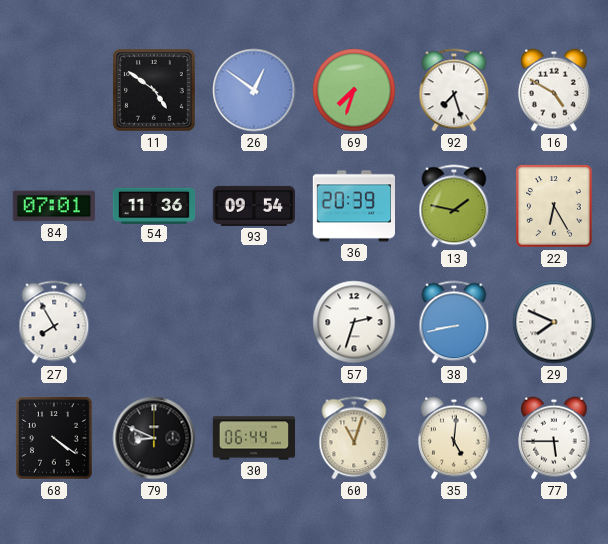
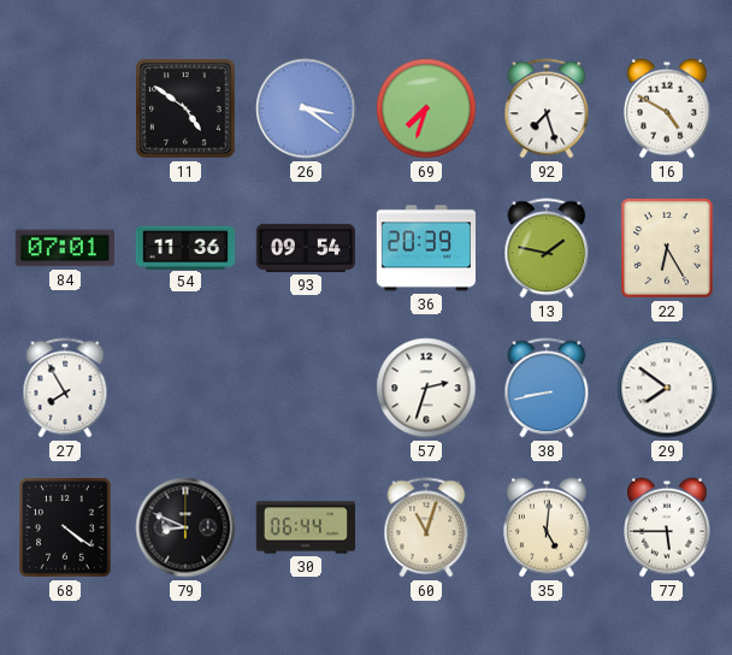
26: 12:51 -> 3:21
29: 7:49 -> 7:51
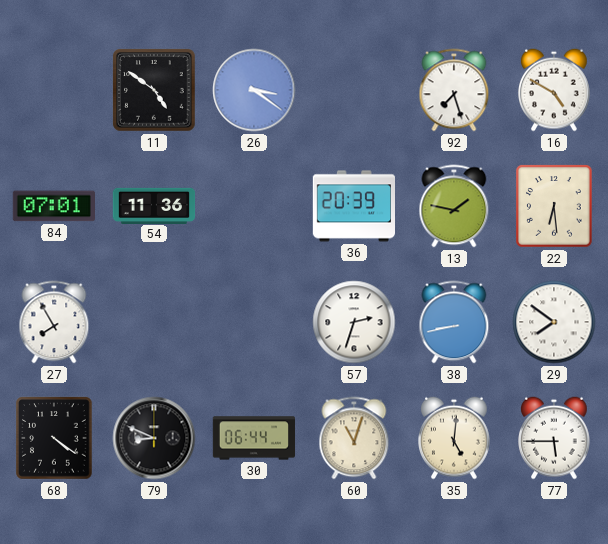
69: 7:33 -> none
93: 09:54 -> none
22: 6:25 -> 6:29
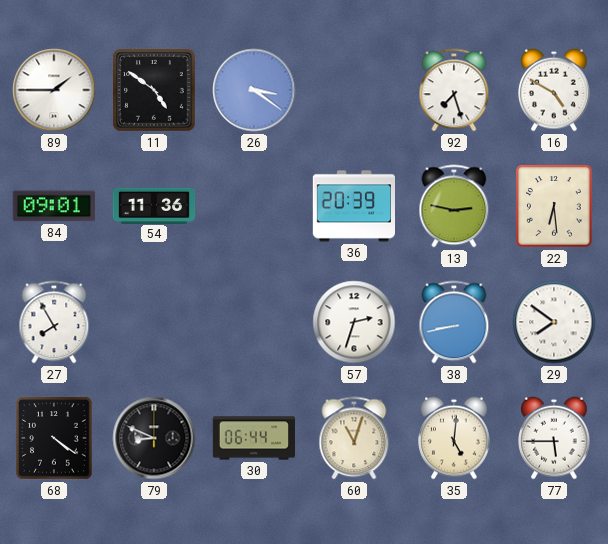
89: none -> 1:45
84: 07:01 -> 09:01
13: 1:47 -> 2:47
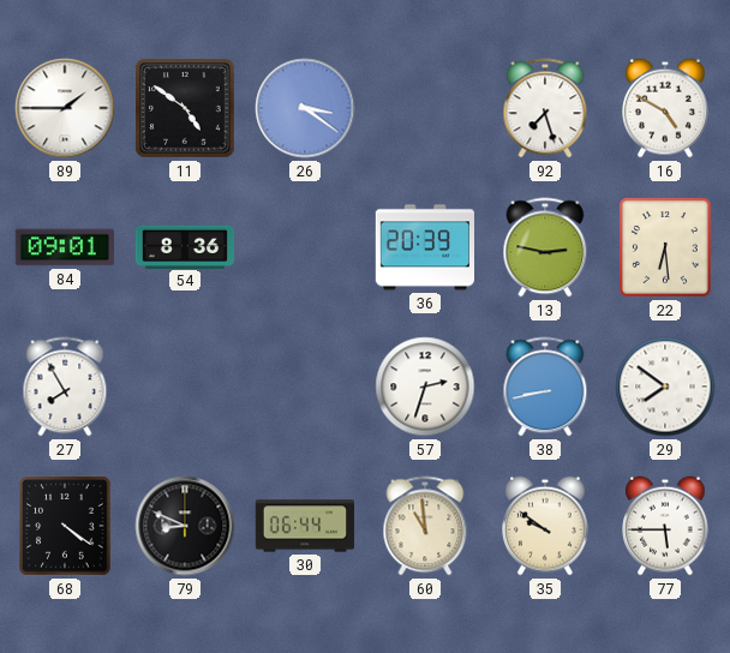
54: 11:36 -> 8:36
60: 11:03 -> 10:59
35: 5:01 -> 9:51
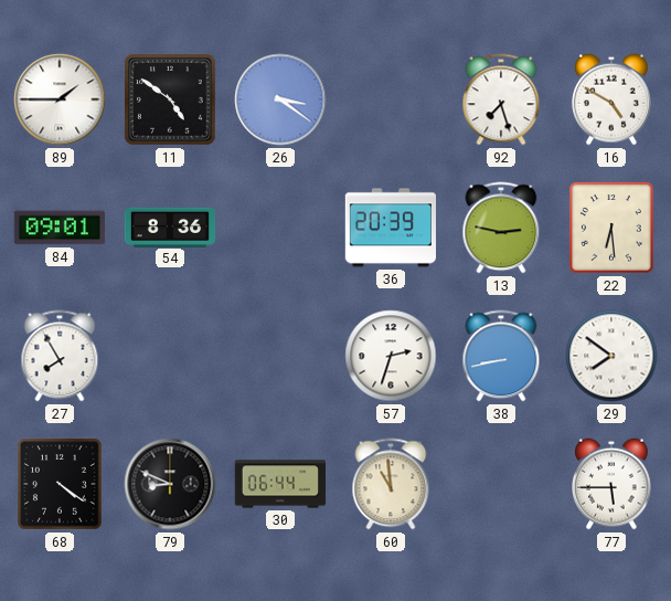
35: 9:51 -> none
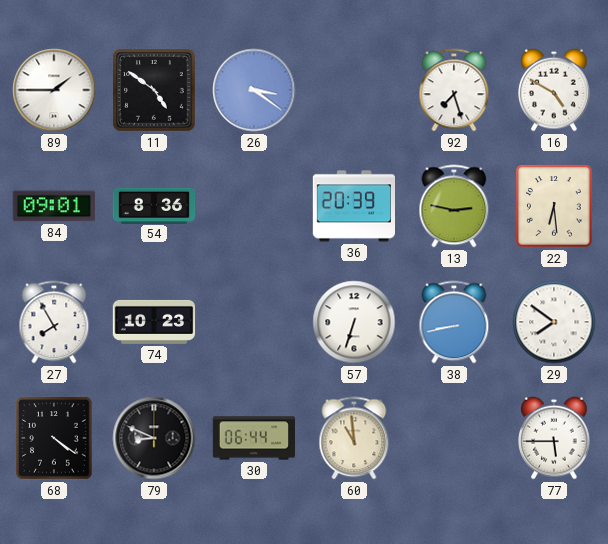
74: none -> 10:23
57: 2:33 -> 6:33
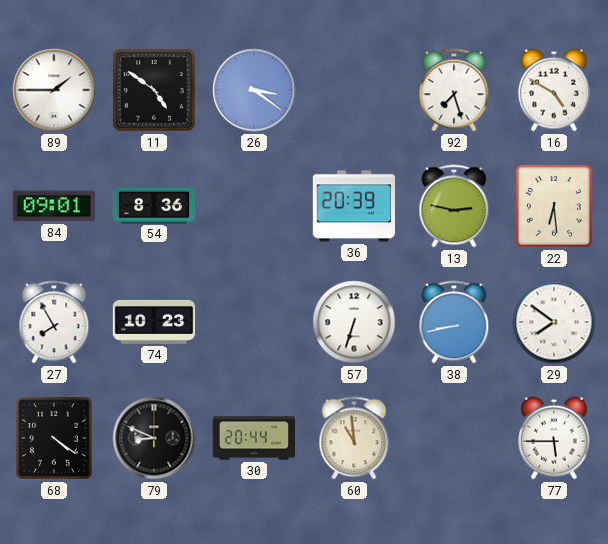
30: 06:44 -> 20:44
